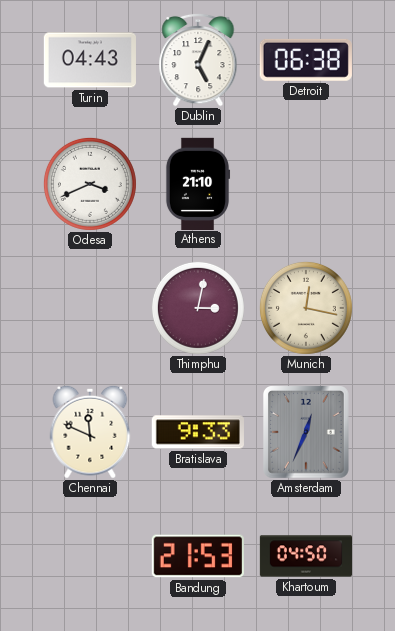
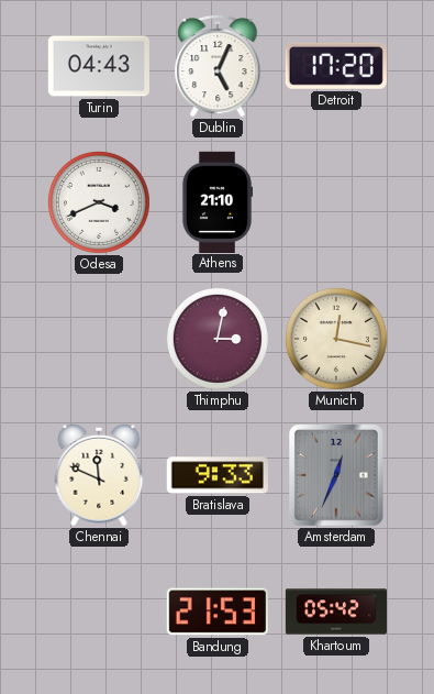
Detroit: 06:38 -> 17:20
Khartoum: 04:50 -> 05:42
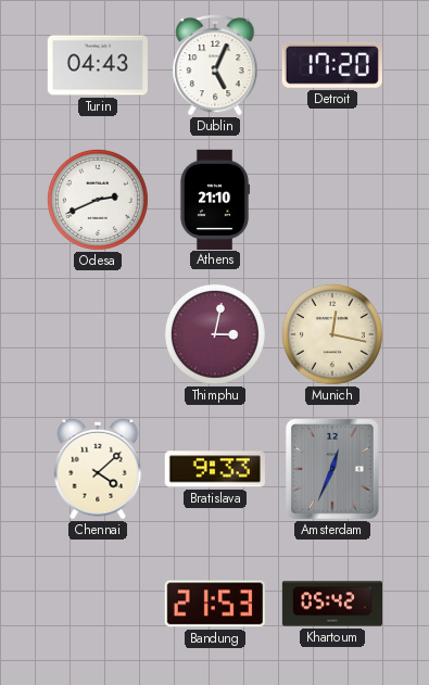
Odesa: 3:41 -> 2:41
Chennai: 11:49 -> 4:08
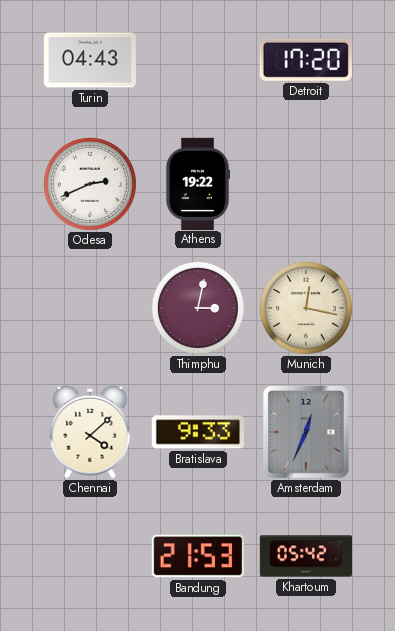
Dublin: 5:04 -> none
Athens: 21:10 -> 19:22
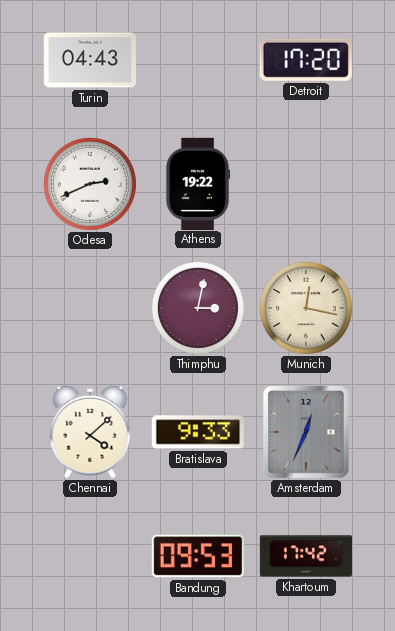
Bandung: 21:53 -> 09:53
Khartoum: 05:42 -> 17:42
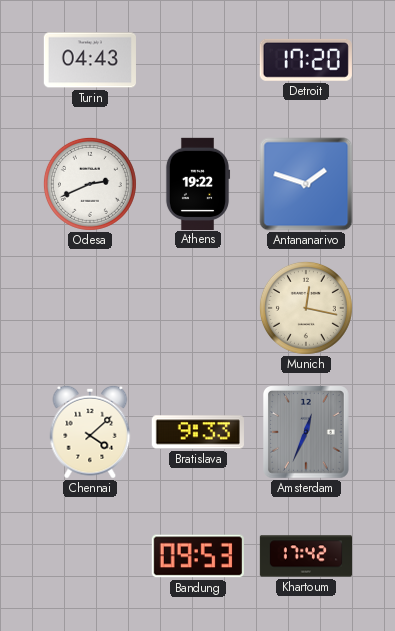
Antananarivo: none -> 1:48
Thimphu: 3:02 -> none
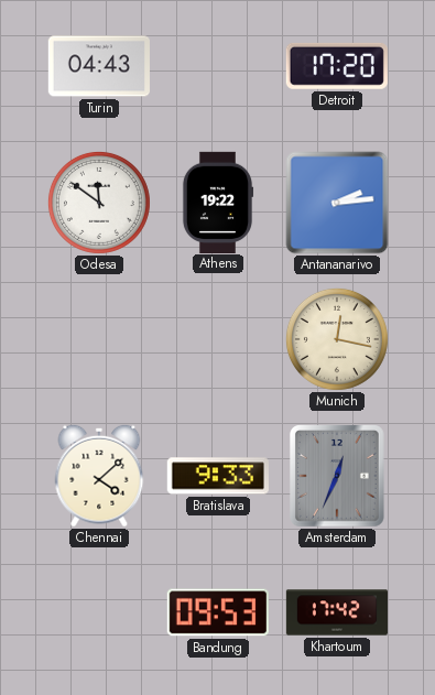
Odesa: 2:41 -> 11:51
Antananarivo: 1:48 -> 2:14
